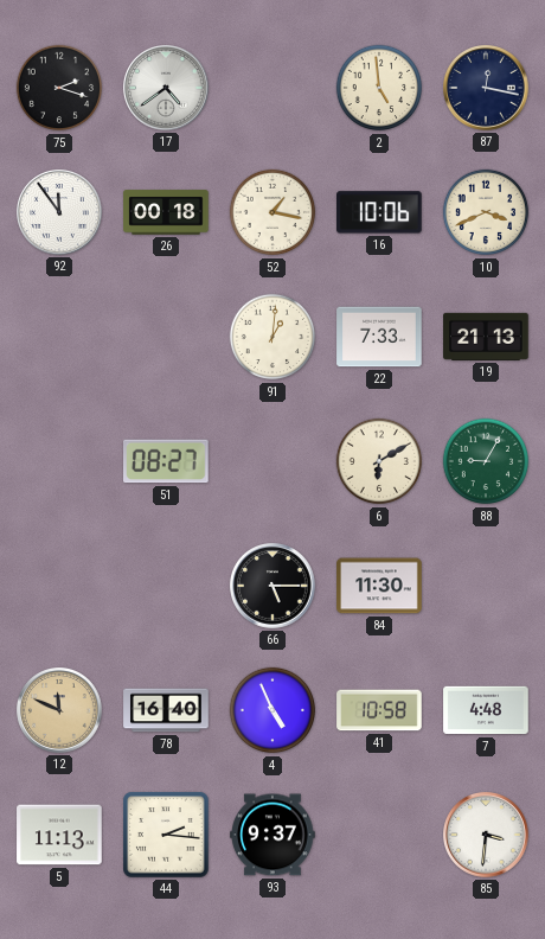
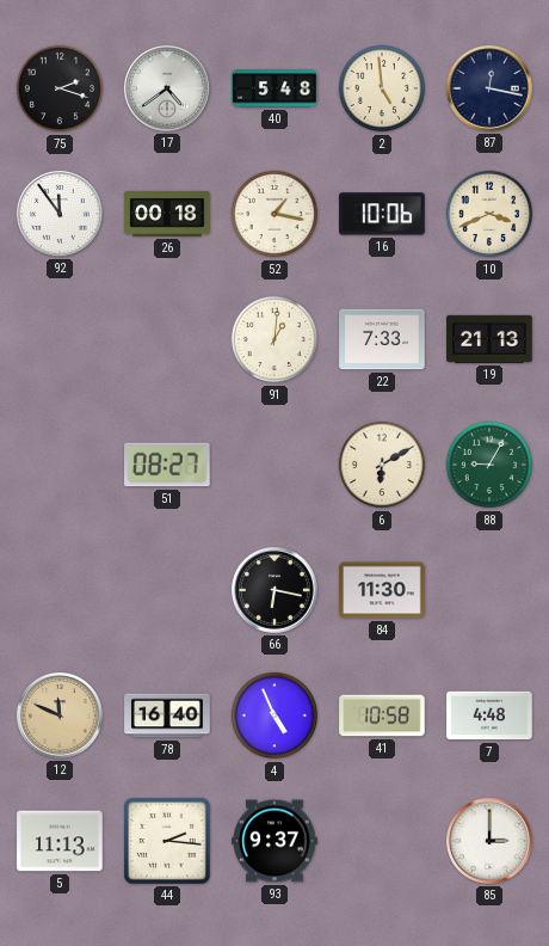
40: none -> 5:48
66: 5:15 -> 6:17
85: 3:31 -> 3:00
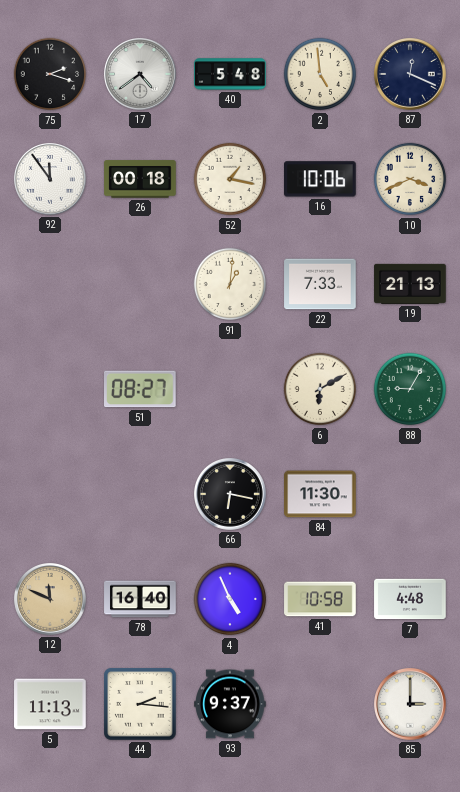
87: 12:17 -> 12:19
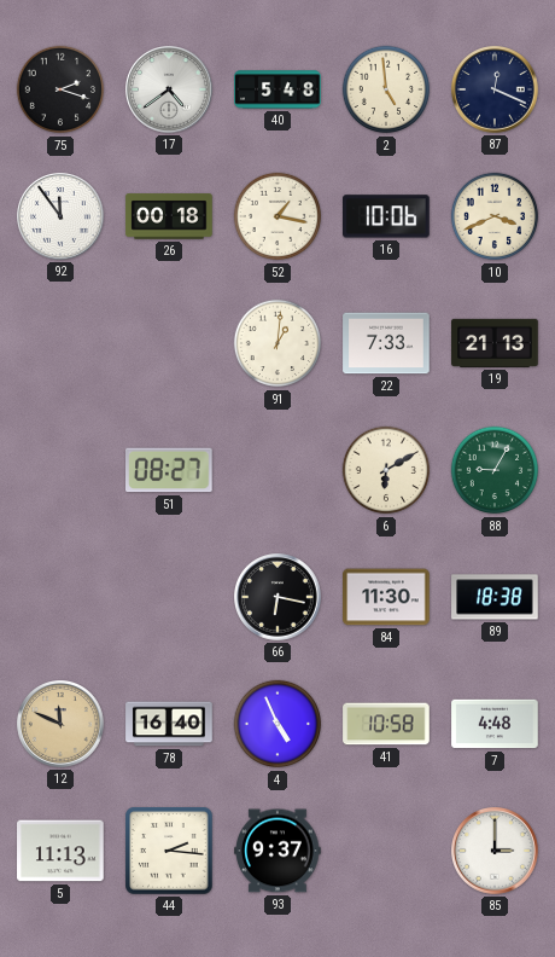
89: none -> 18:38
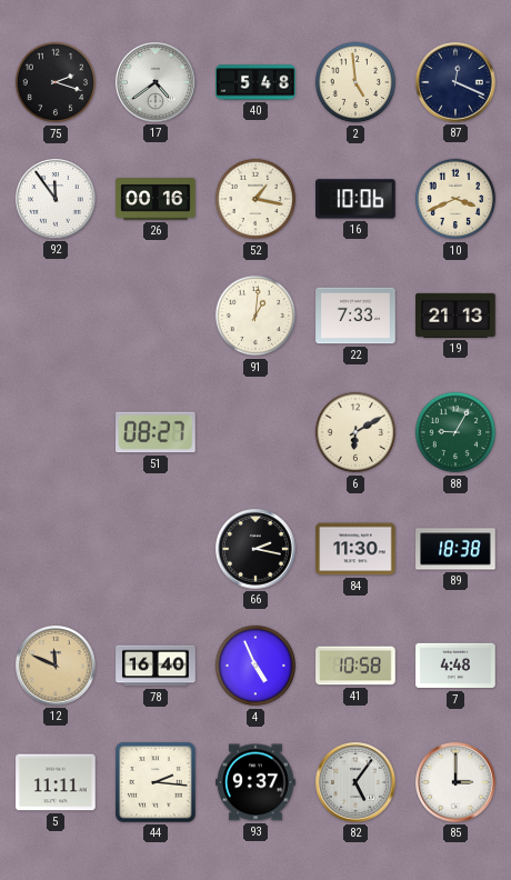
26: 00:18 -> 00:16
66: 6:17 -> 2:17
5: 11:13 -> 11:11
82: none -> 5:06
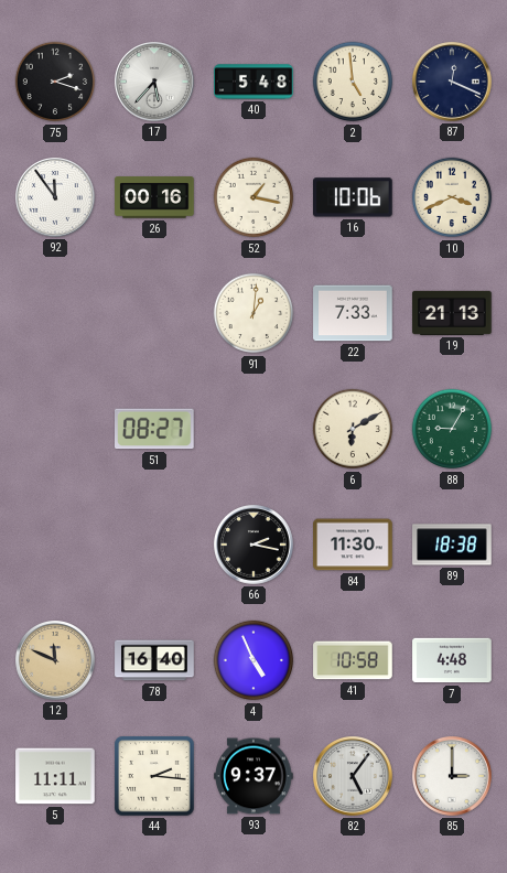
17: 4:39 -> 5:37
